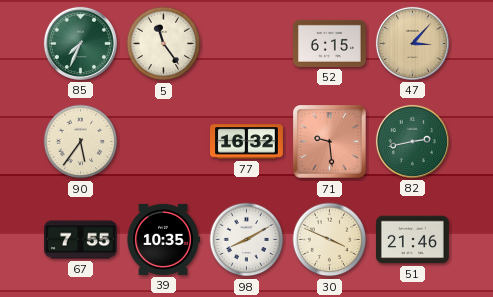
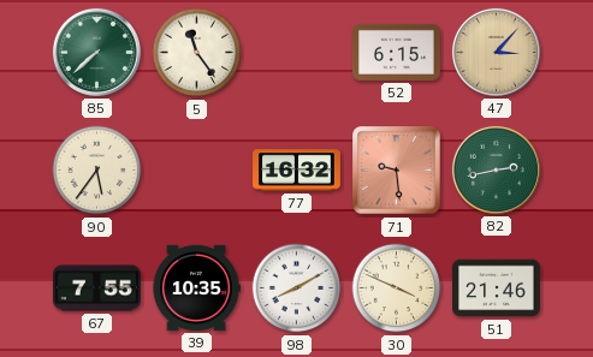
85: 7:34 -> 7:38
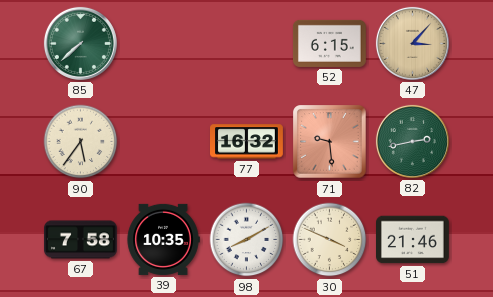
5: 11:24 -> none
67: 7:55 -> 7:58
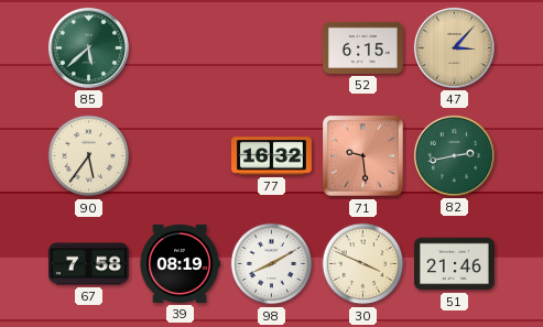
85: 7:38 -> 5:38
39: 10:35 -> 08:19
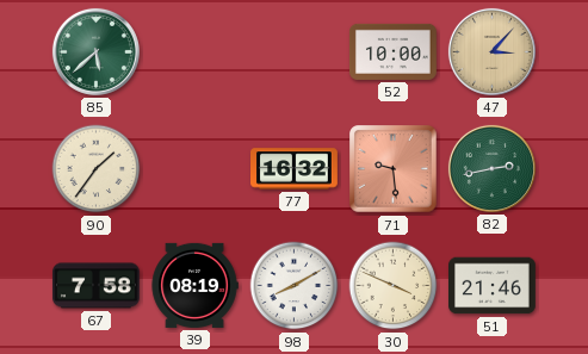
52: 6:15 -> 10:00
90: 5:36 -> 1:36
